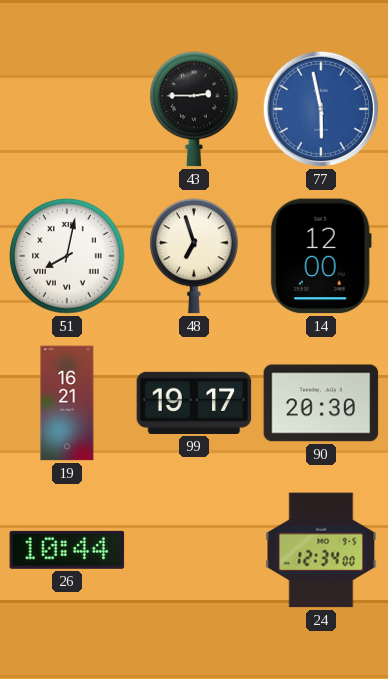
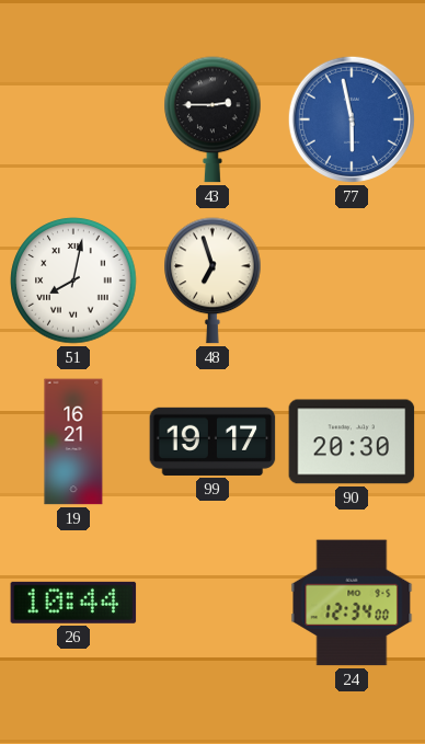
14: 12:00 -> none
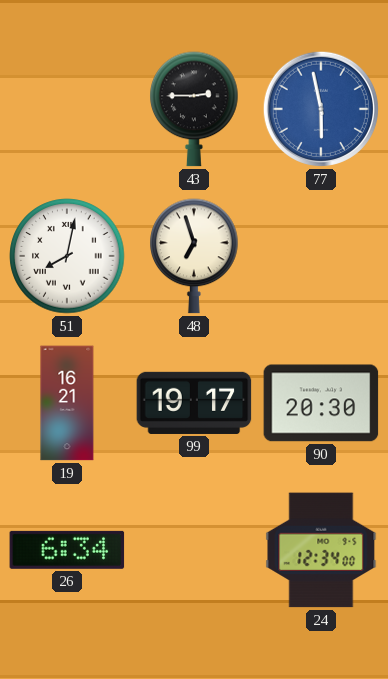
26: 10:44 -> 6:34
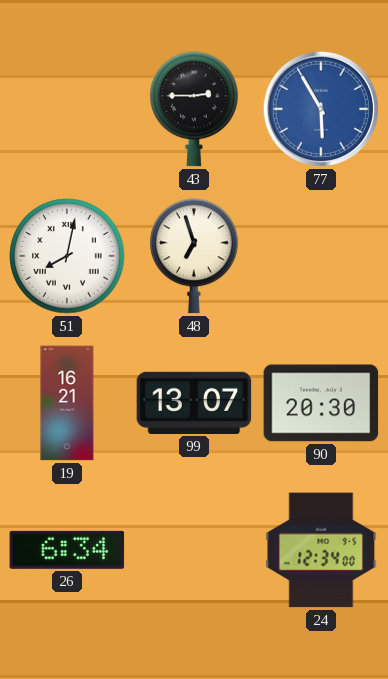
77: 5:58 -> 5:55
99: 19:17 -> 13:07
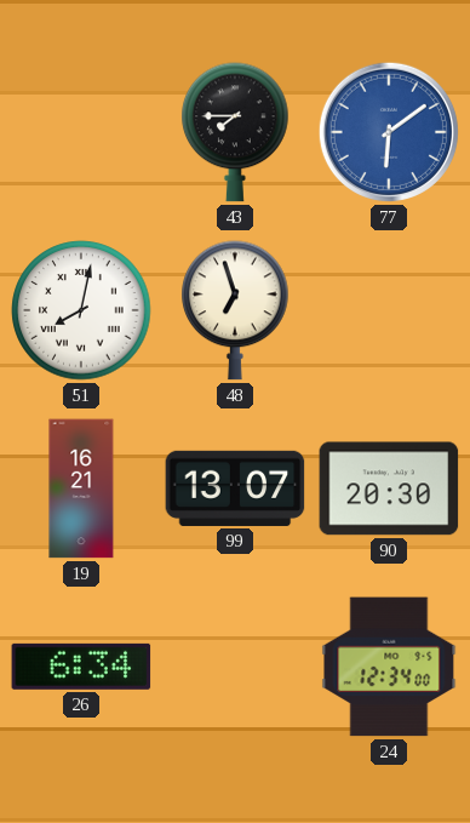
43: 2:45 -> 7:45
77: 5:55 -> 6:09
